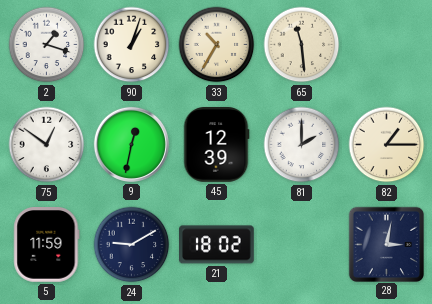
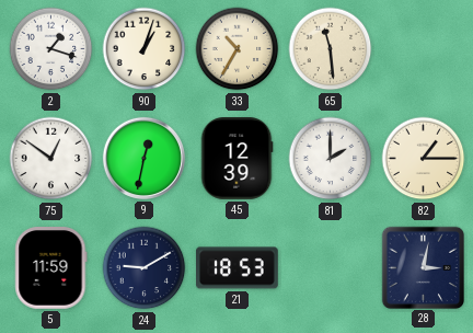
21: 18:02 -> 18:53
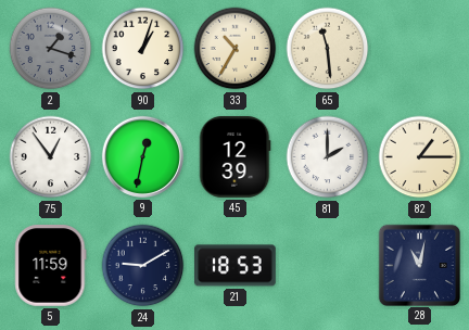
2 dial: white -> grey
75: 12:51 -> 12:54
28: 3:02 -> 11:02
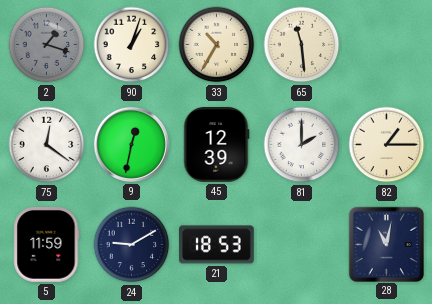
75: 12:54 -> 12:21
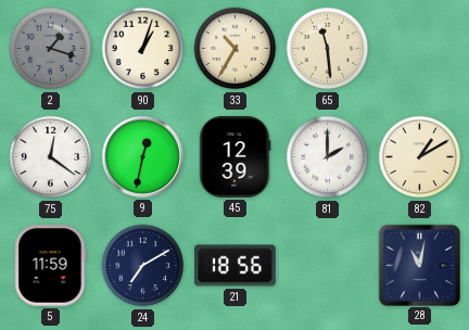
82: 1:15 -> 1:10
24: 9:10 -> 7:10
21: 18:53 -> 18:56
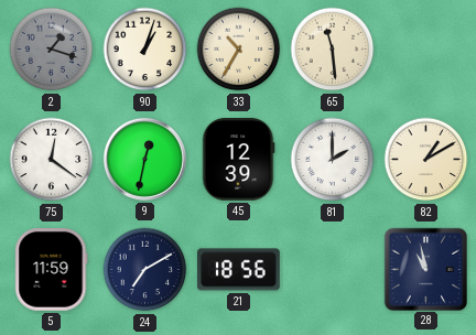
28: 11:02 -> 10:58
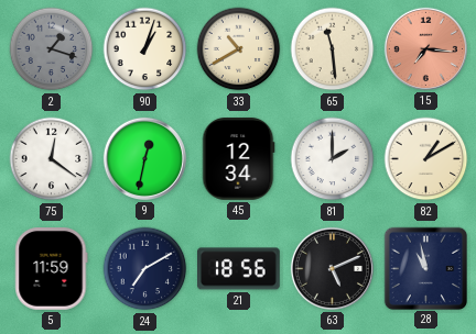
33: 10:35 -> 10:40
15: none -> 7:16
45: 12:39 -> 12:34
63: none -> 5:11
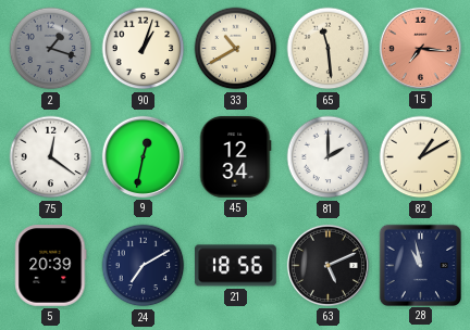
5: 11:59 -> 20:39
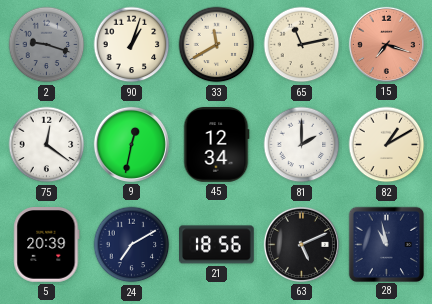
2: 1:18 -> 9:18
33: 10:40 -> 11:40
65: 11:29 -> 11:13
15: 7:16 -> 7:18
